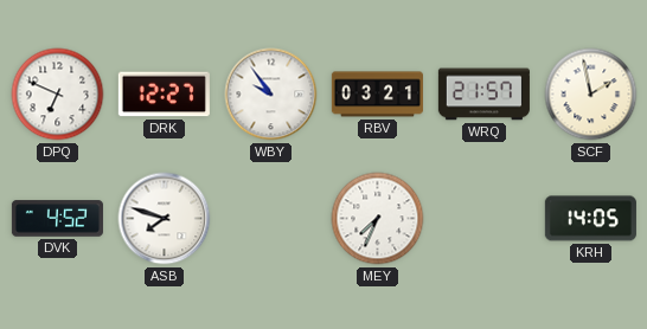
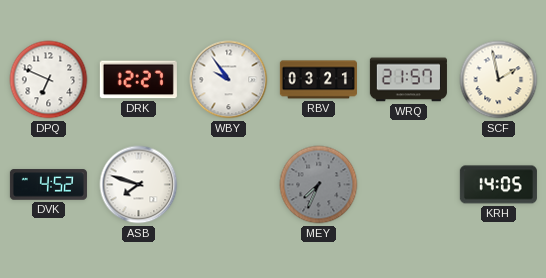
MEY dial: white -> grey
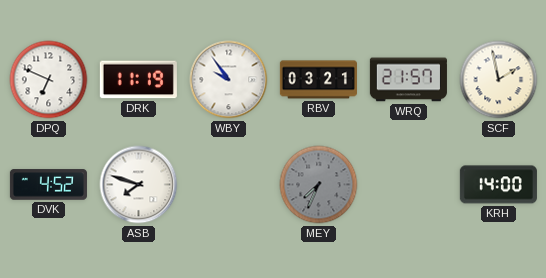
DRK: 12:27 -> 11:19
KRH: 14:05 -> 14:00
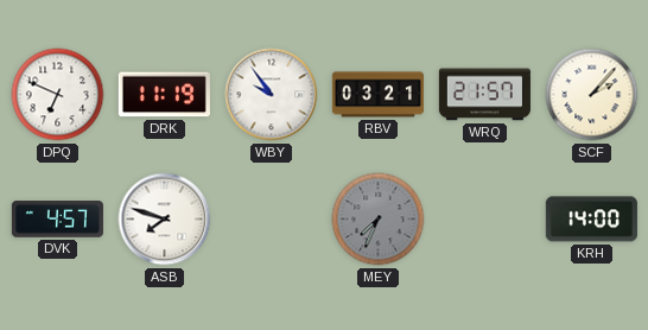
SCF: 1:58 -> 2:07
DVK: 4:52 -> 4:57
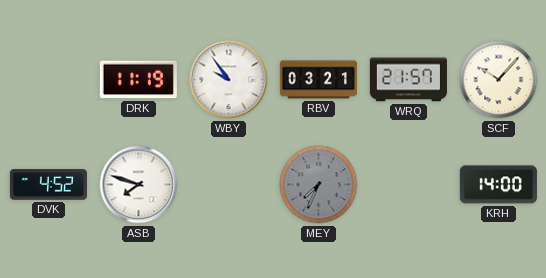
DPQ: 6:49 -> none
SCF: 2:07 -> 10:07
DVK: 4:57 -> 4:52
